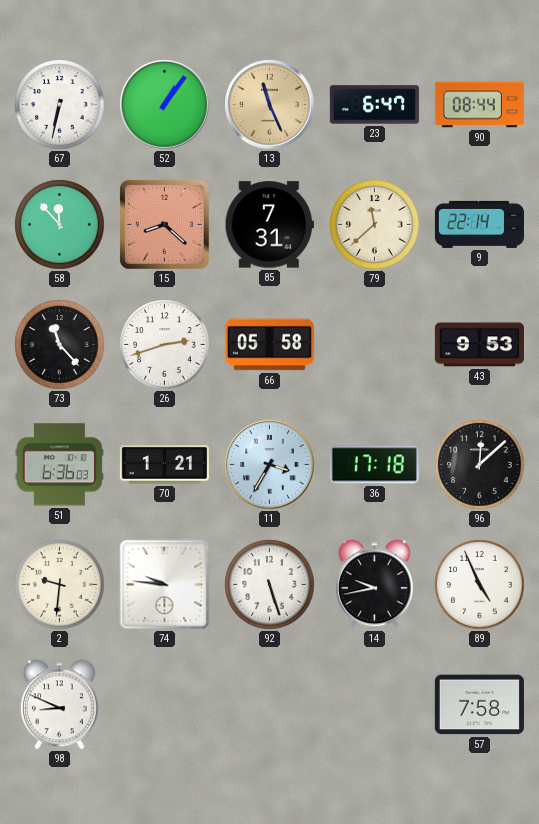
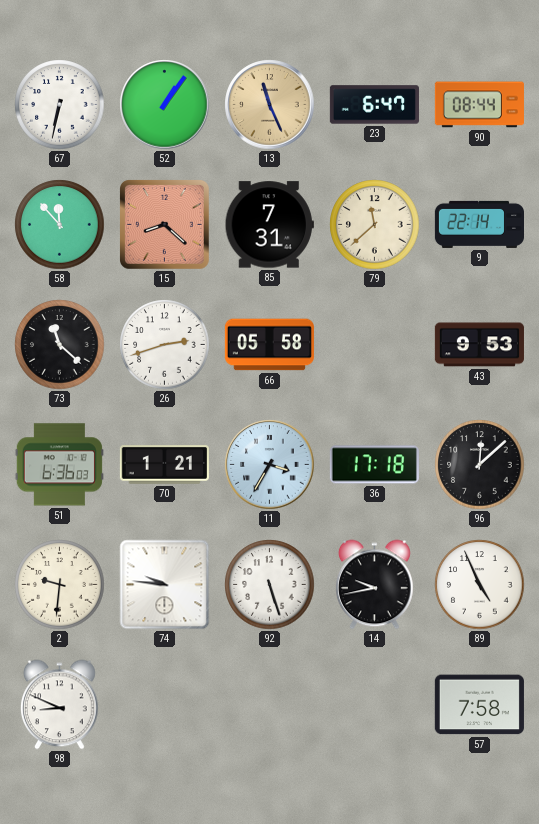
73: 11:23 -> 11:22
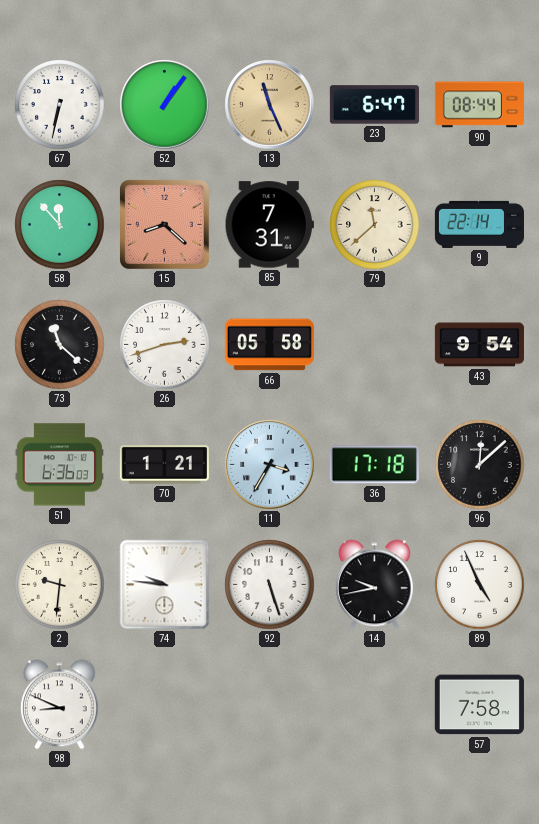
43: 9:53 -> 9:54
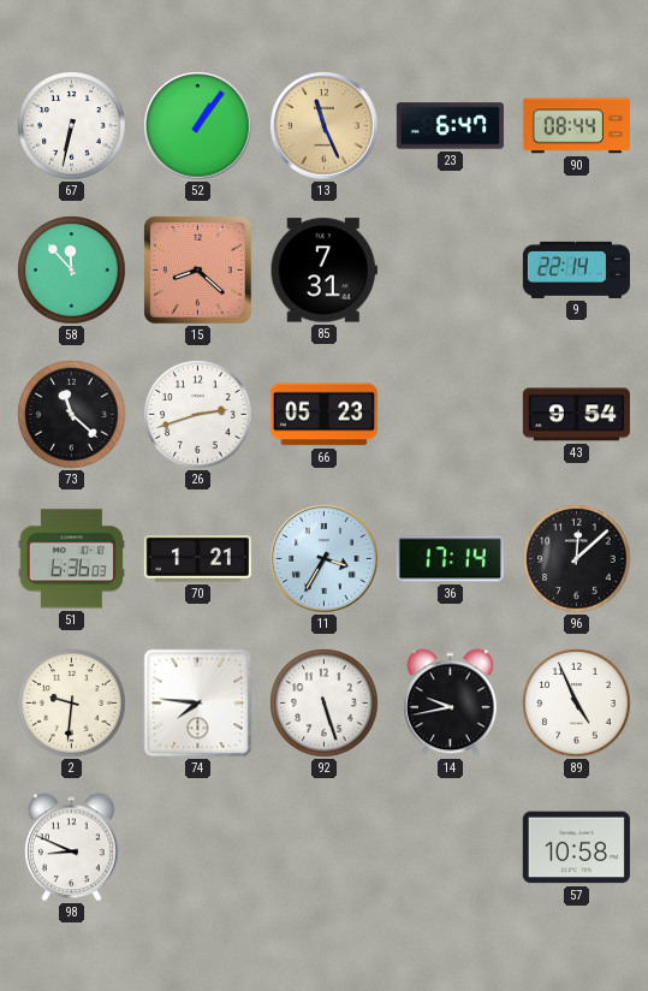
79: 11:38 -> none
66: 05:58 -> 05:23
36: 17:18 -> 17:14
74: 9:46 -> 7:46
57: 7:58 -> 10:58
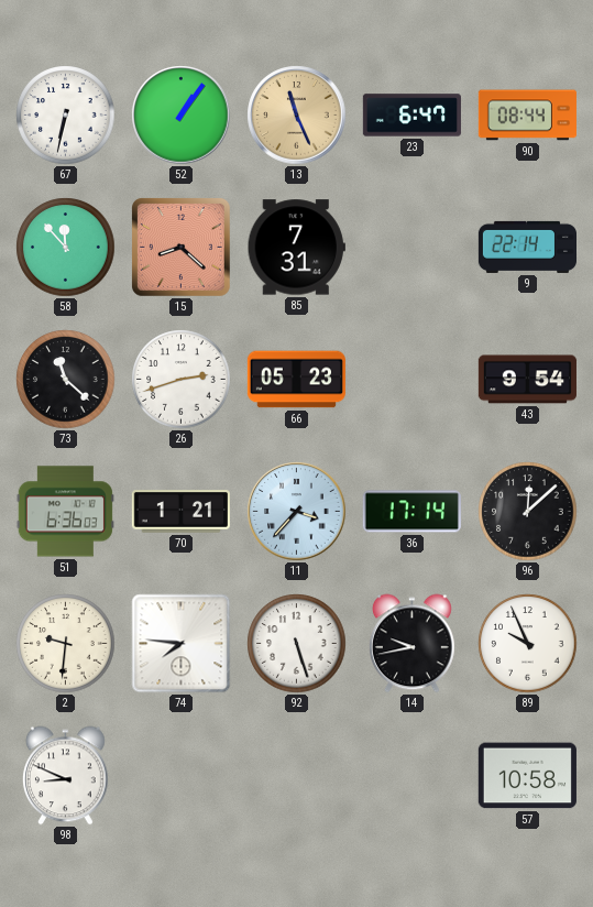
11: 3:35 -> 3:37
89: 4:56 -> 9:56
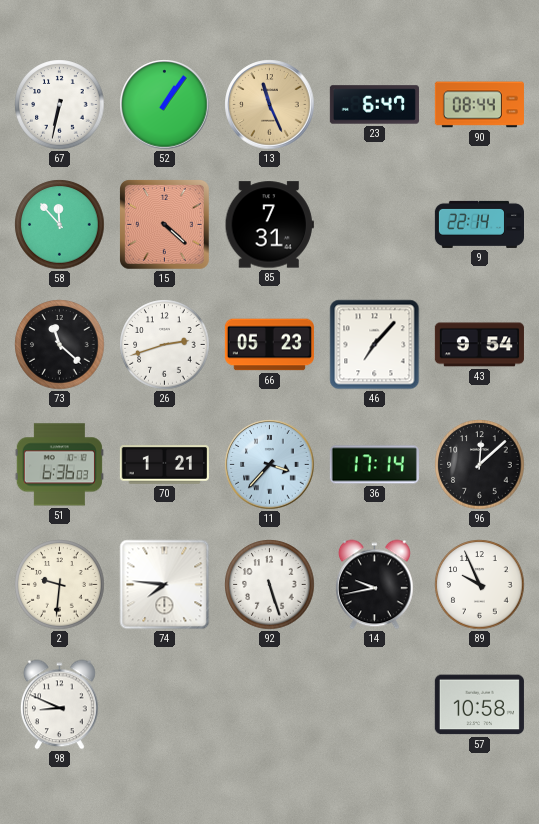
15: 8:22 -> 4:22
46: none -> 7:07
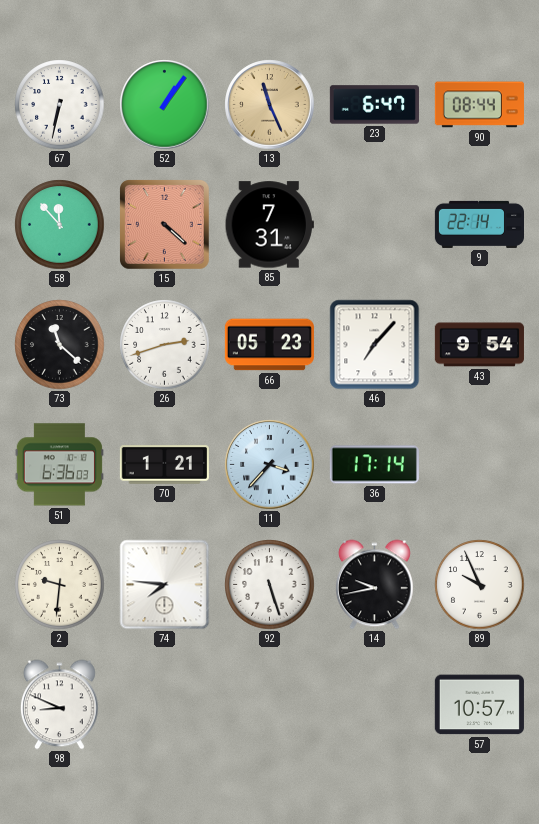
96: 12:08 -> none
57: 10:58 -> 10:57
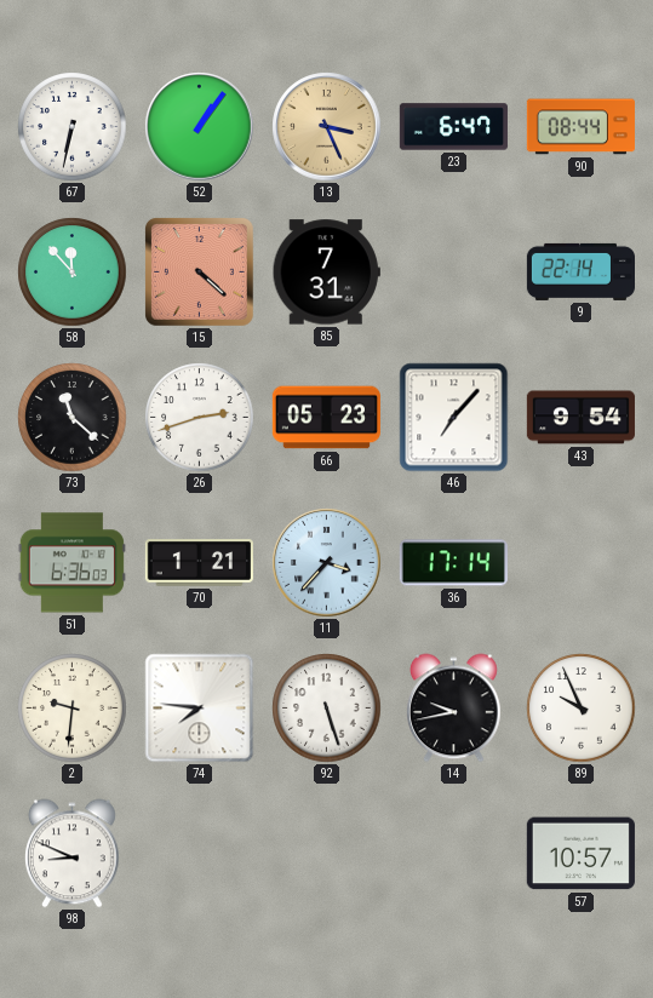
13: 11:26 -> 3:26
